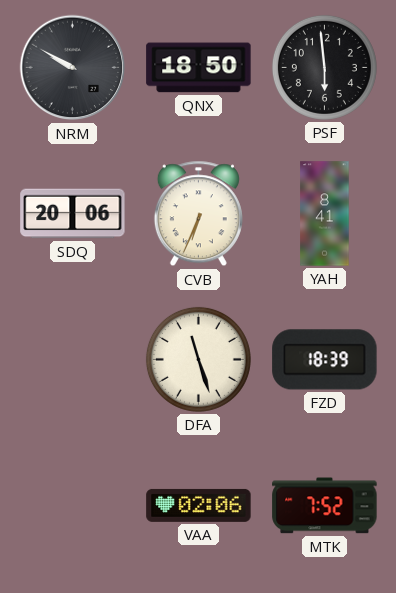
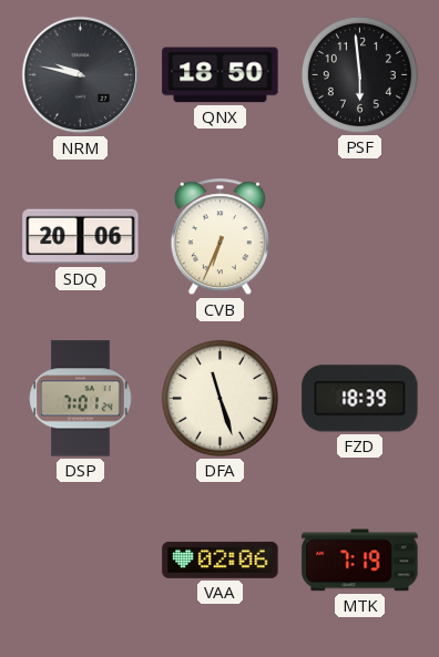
NRM: 9:50 -> 9:47
YAH: 8:41 -> none
DSP: none -> 7:01
MTK: 7:52 -> 7:19
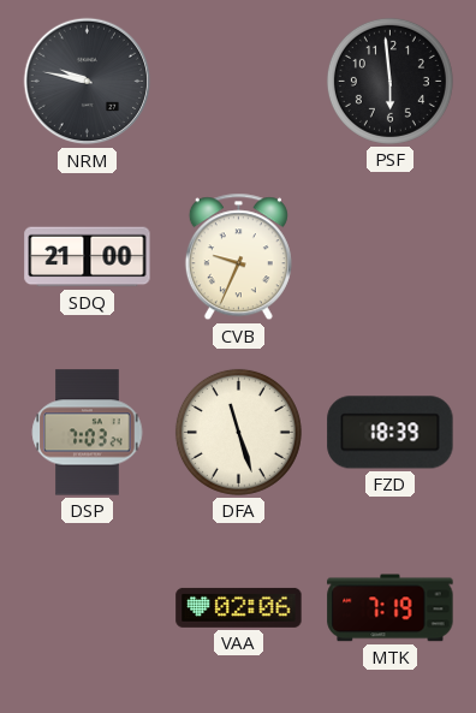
QNX: 18:50 -> none
SDQ: 20:06 -> 21:00
CVB: 6:34 -> 9:34
DSP: 7:01 -> 7:03
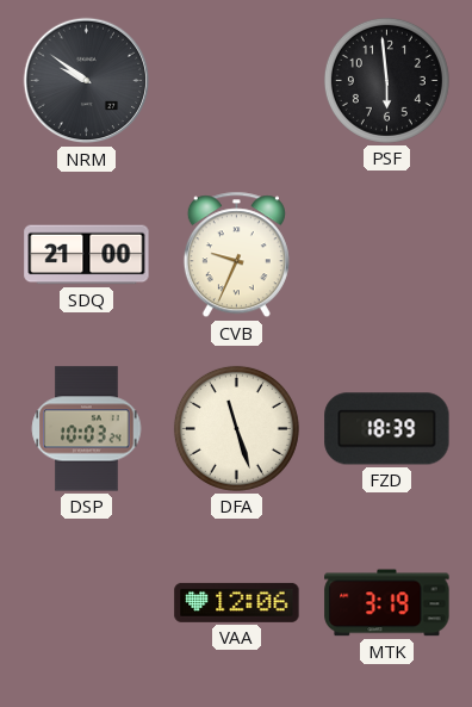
NRM: 9:47 -> 9:51
DSP: 7:03 -> 10:03
VAA: 02:06 -> 12:06
MTK: 7:19 -> 3:19
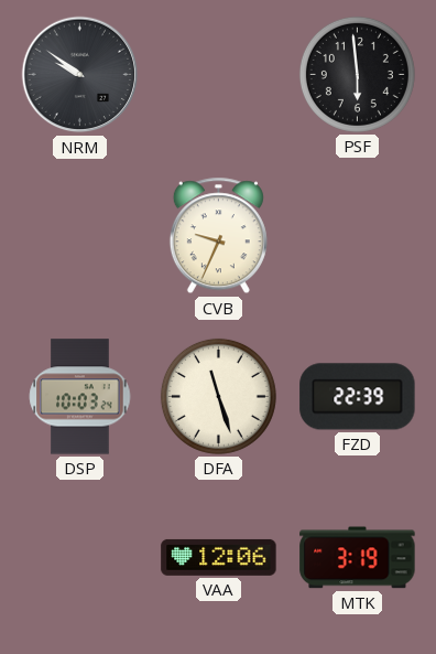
SDQ: 21:00 -> none
FZD: 18:39 -> 22:39
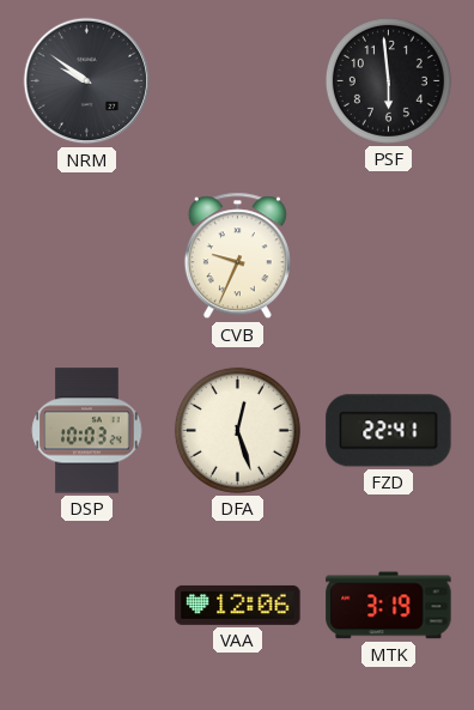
DFA: 11:27 -> 12:27
FZD: 22:39 -> 22:41
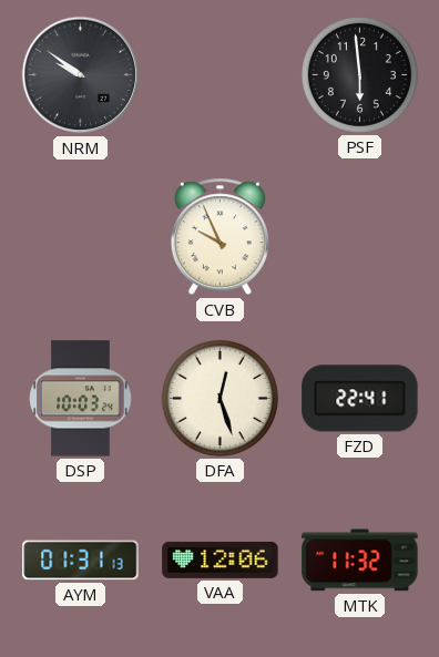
CVB: 9:34 -> 9:56
AYM: none -> 01:31
MTK: 3:19 -> 11:32
